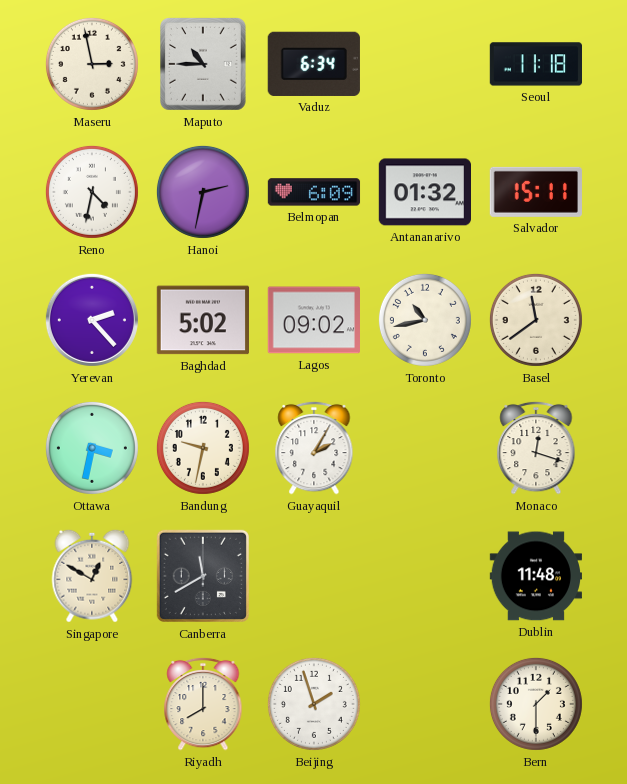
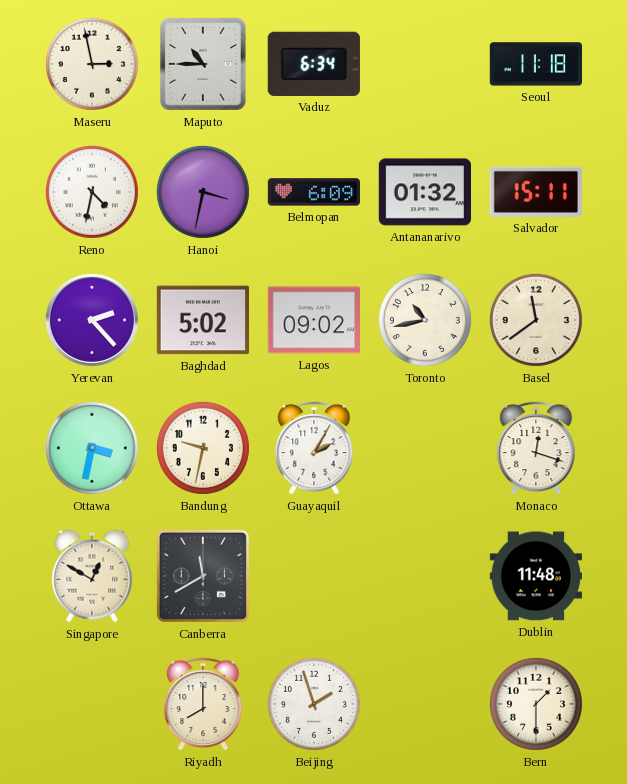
Hanoi: 2:32 -> 3:32
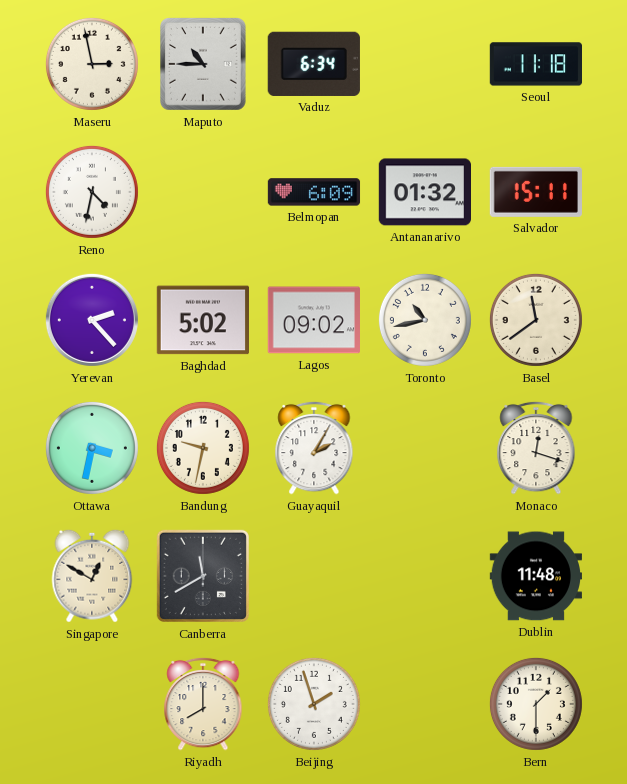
Hanoi: 3:32 -> none
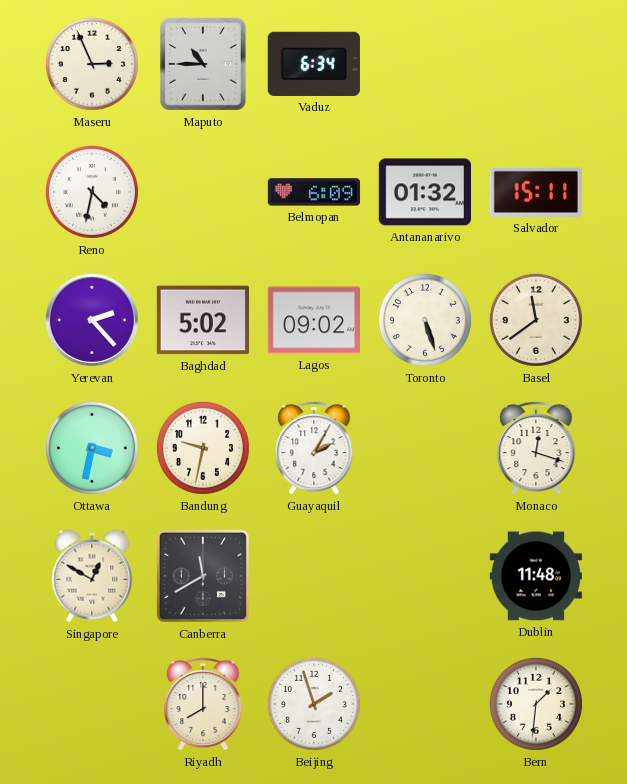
Maseru: 2:58 -> 2:56
Seoul: 11:18 -> none
Toronto: 10:43 -> 5:27
Bern: 1:30 -> 1:31
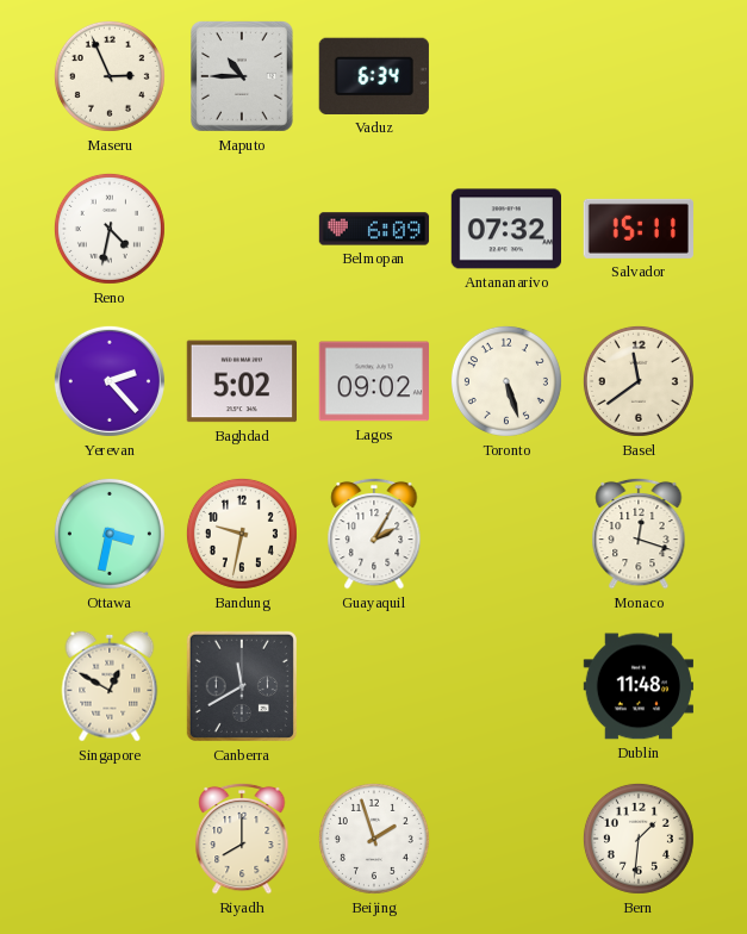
Antananarivo: 01:32 -> 07:32
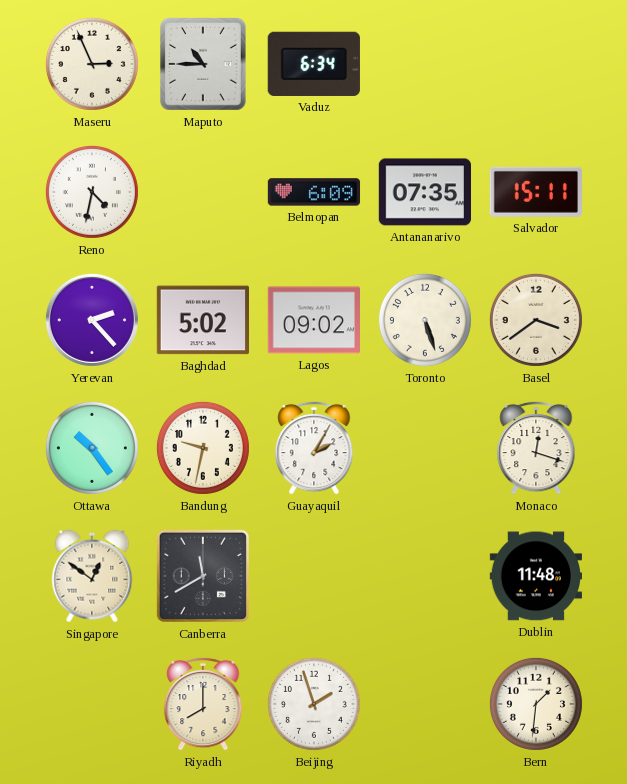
Antananarivo: 07:32 -> 07:35
Basel: 11:39 -> 3:39
Ottawa: 3:32 -> 10:24
Singapore: 12:50 -> 12:51
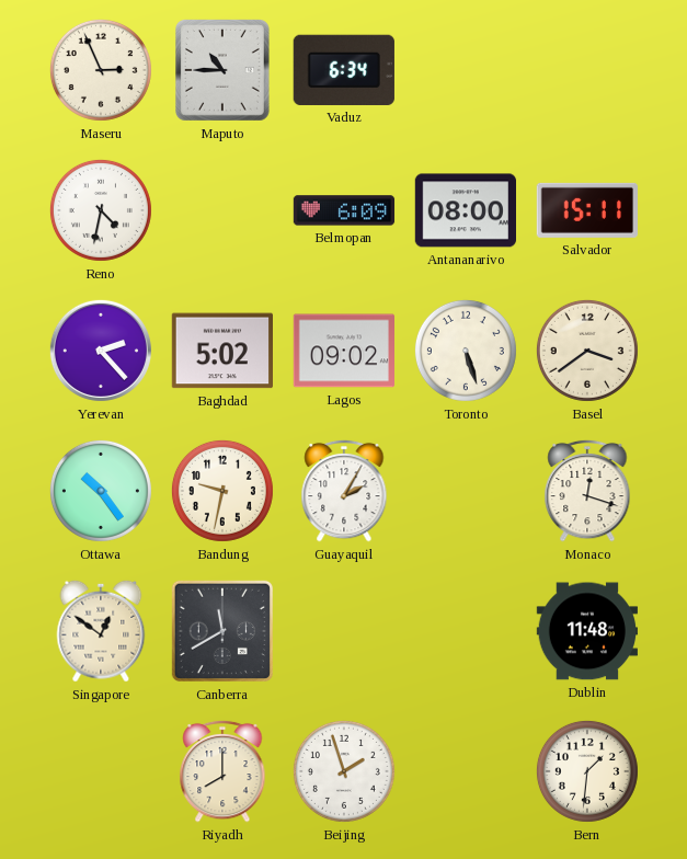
Antananarivo: 07:35 -> 08:00
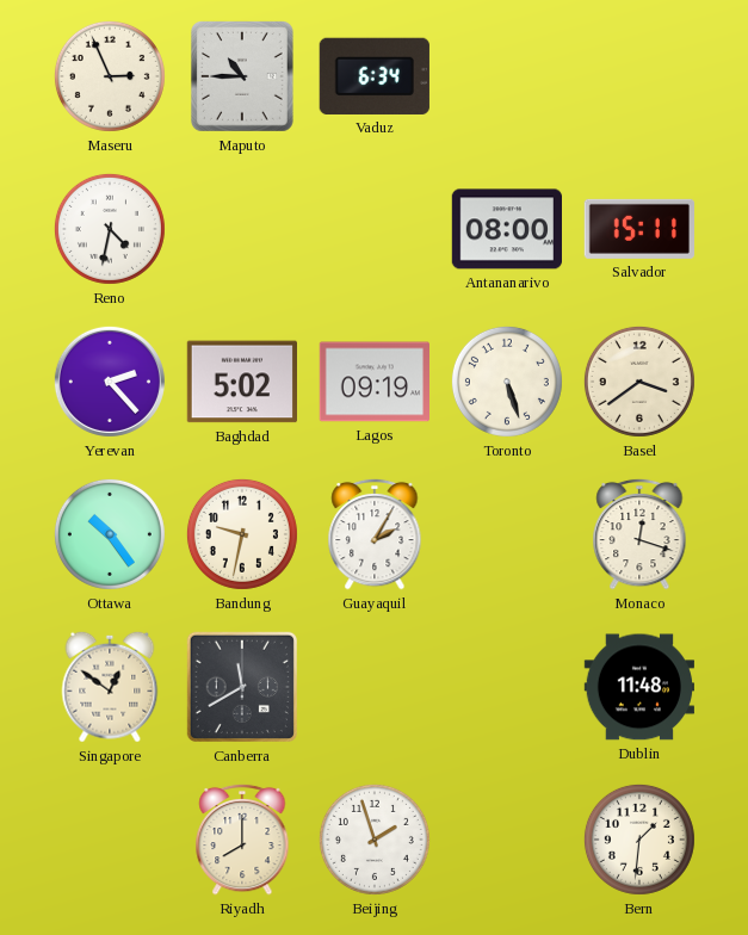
Belmopan: 6:09 -> none
Lagos: 09:02 -> 09:19
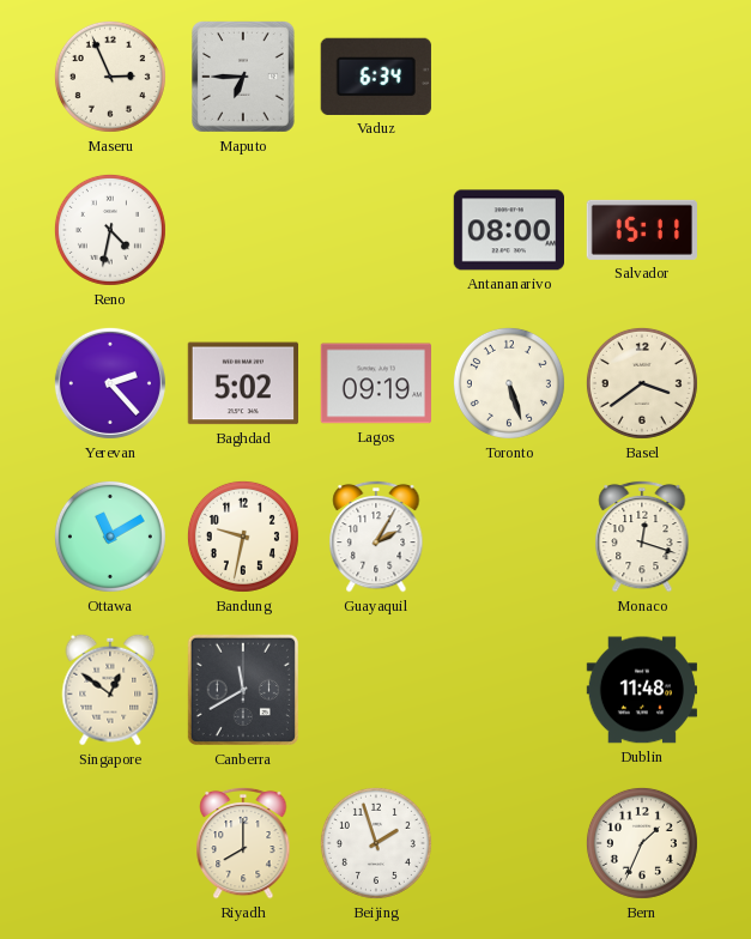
Maputo: 10:45 -> 6:45
Ottawa: 10:24 -> 11:10
Bern: 1:31 -> 1:34
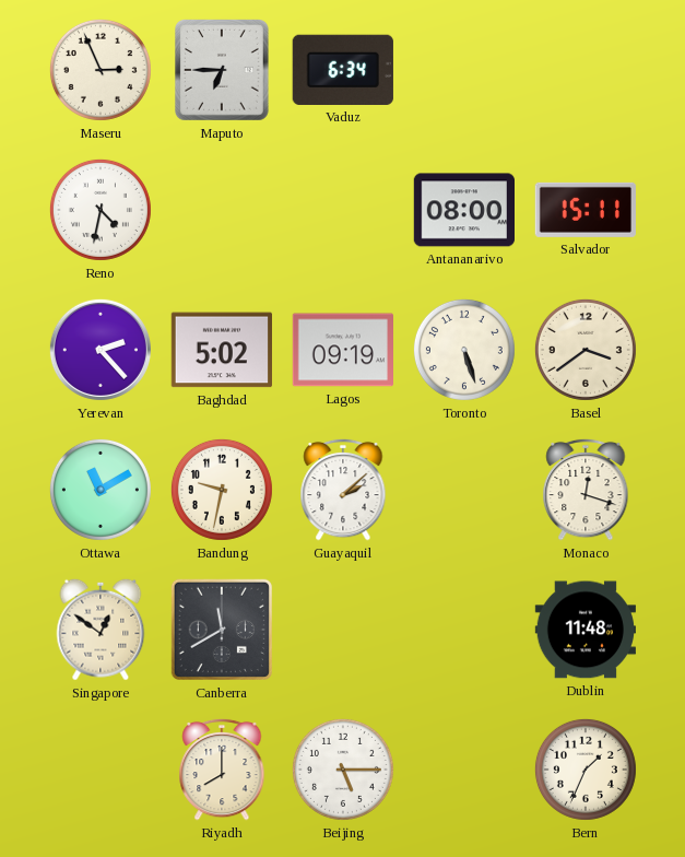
Guayaquil: 2:05 -> 2:08
Beijing: 1:57 -> 5:15
